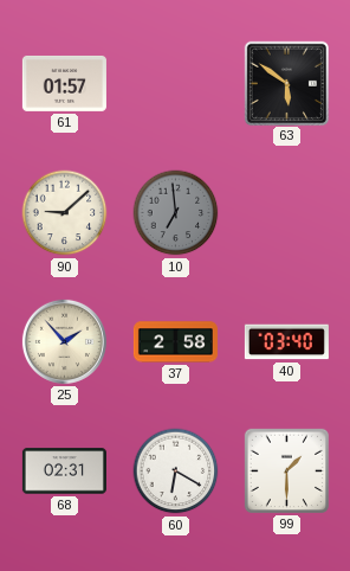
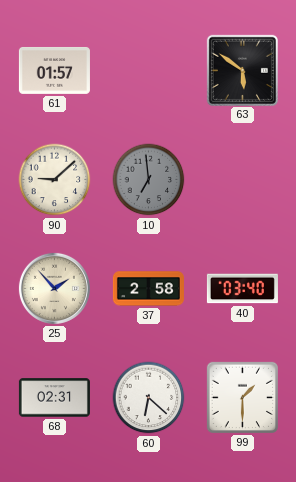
60: 6:20 -> 6:22
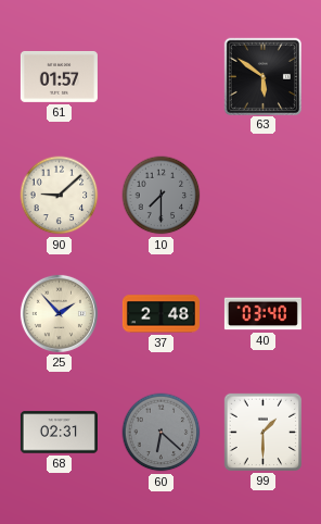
10: 6:59 -> 7:30
37: 2:58 -> 2:48
60 dial: white -> grey
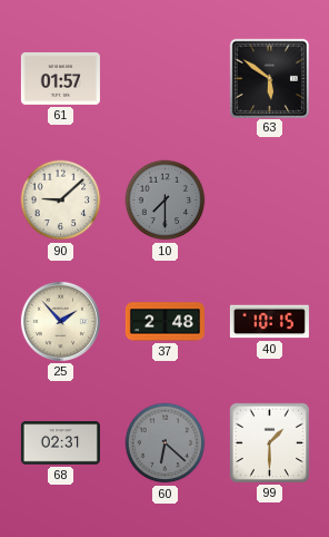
40: 03:40 -> 10:15
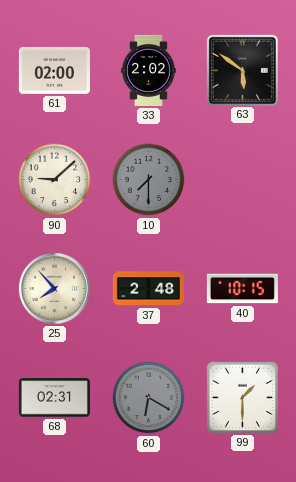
61: 01:57 -> 02:00
33: none -> 2:02
25: 1:53 -> 7:53
60: 6:22 -> 6:20
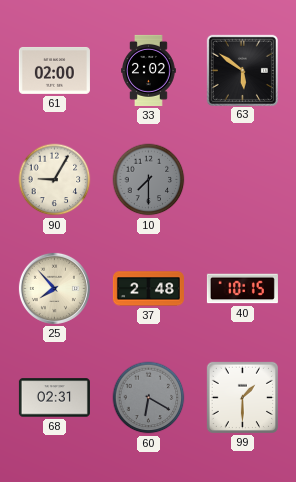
90: 9:08 -> 9:05
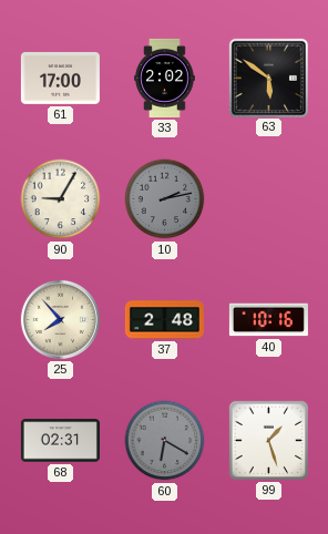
61: 02:00 -> 17:00
10: 7:30 -> 2:13
40: 10:15 -> 10:16
99: 1:30 -> 1:27
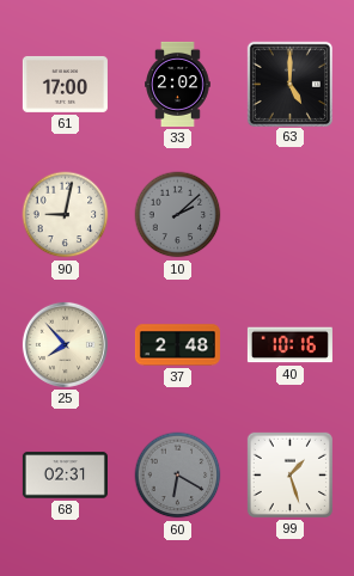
63: 5:51 -> 5:00
90: 9:05 -> 9:02
10: 2:13 -> 2:08
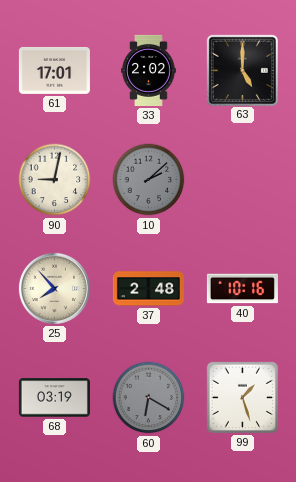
61: 17:00 -> 17:01
68: 02:31 -> 03:19
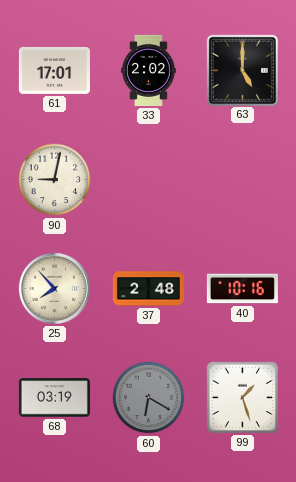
10: 2:08 -> none
